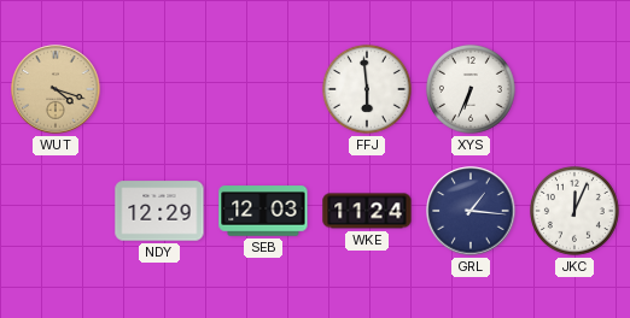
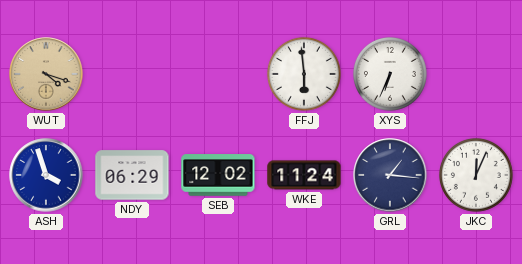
ASH: none -> 3:57
NDY: 12:29 -> 06:29
SEB: 12:03 -> 12:02
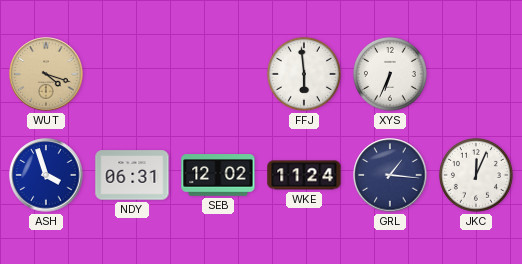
NDY: 06:29 -> 06:31
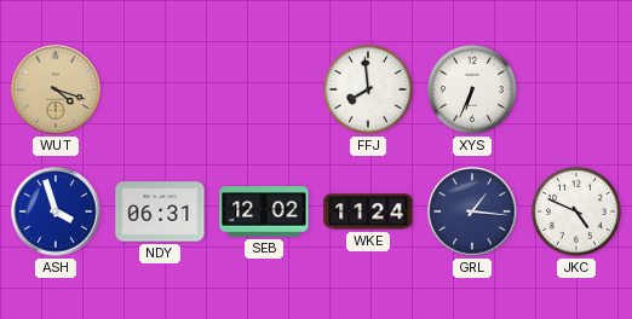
FFJ: 5:59 -> 7:59
JKC: 12:04 -> 4:49
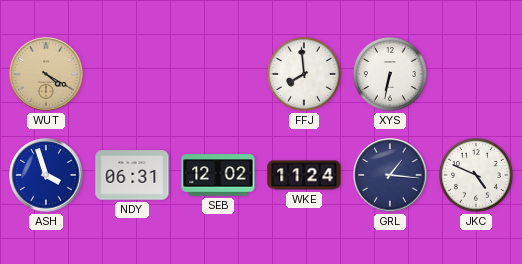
WUT: 4:18 -> 4:20
XYS: 6:34 -> 6:32
